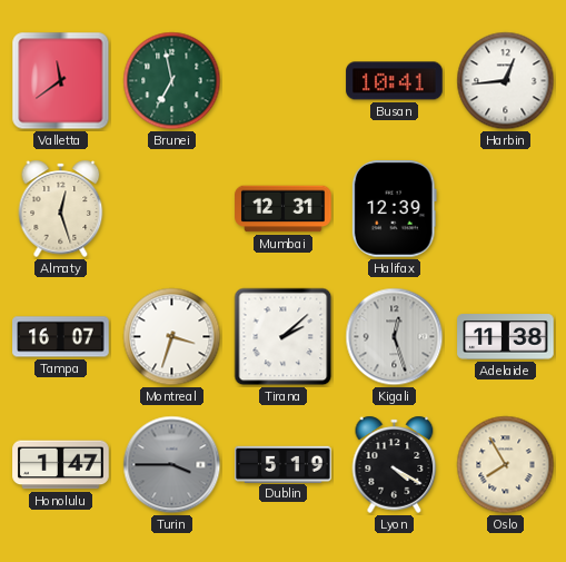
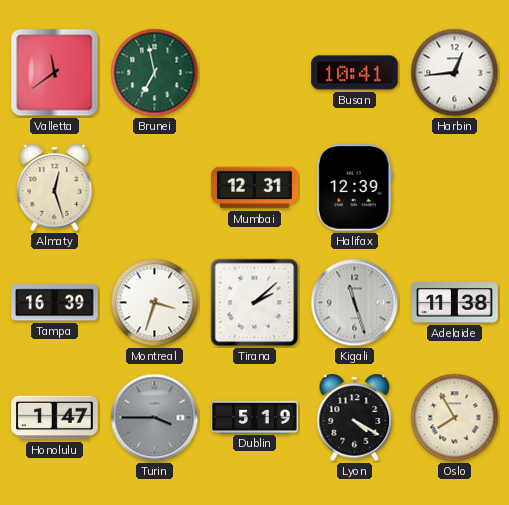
Tampa: 16:07 -> 16:39
Kigali: 12:27 -> 11:27
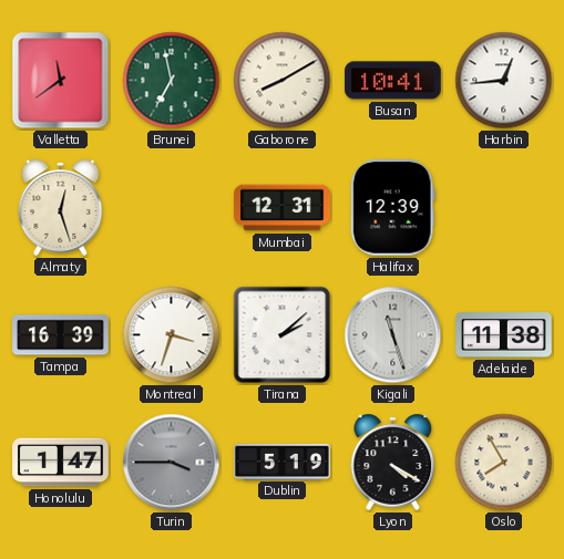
Gaborone: none -> 8:10
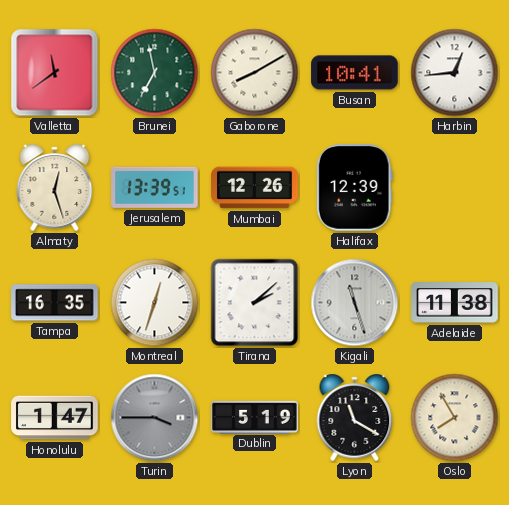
Jerusalem: none -> 13:39
Mumbai: 12:31 -> 12:26
Tampa: 16:39 -> 16:35
Montreal: 3:33 -> 12:33
Lyon: 4:20 -> 11:20
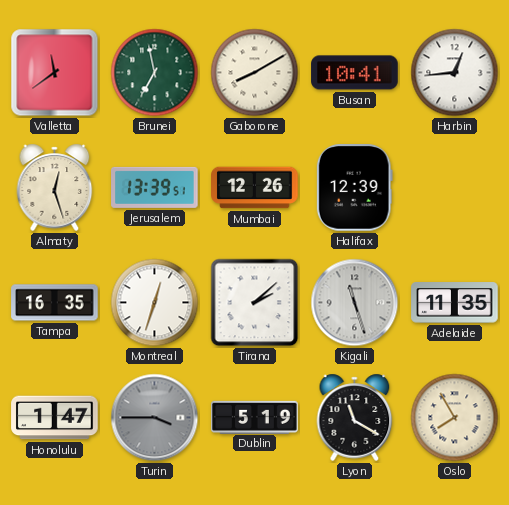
Adelaide: 11:38 -> 11:35
